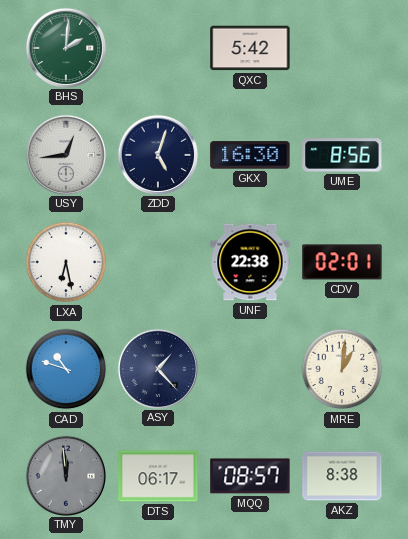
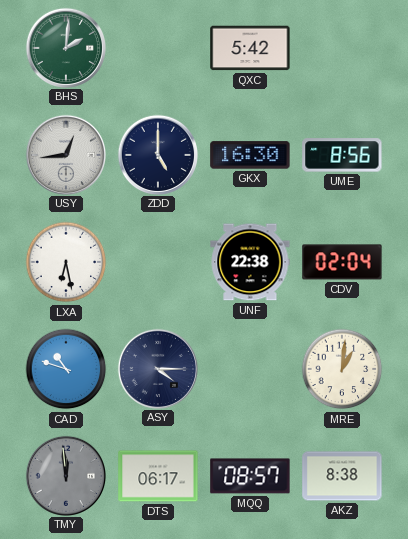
ZDD: 5:03 -> 5:00
CDV: 02:01 -> 02:04
ASY: 1:23 -> 4:15
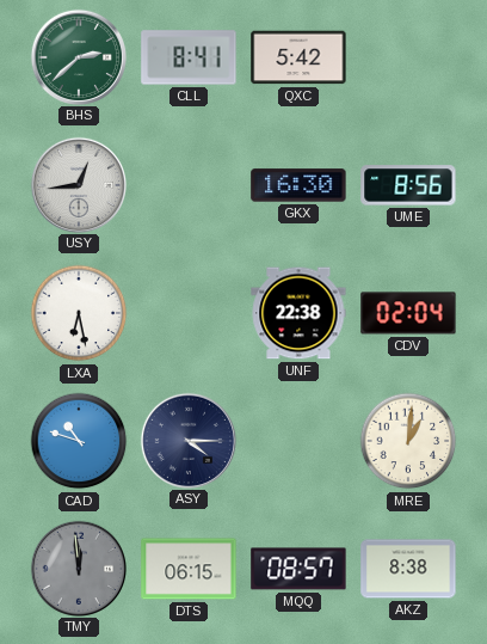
BHS: 2:01 -> 2:38
CLL: none -> 8:41
ZDD: 5:00 -> none
DTS: 06:17 -> 06:15
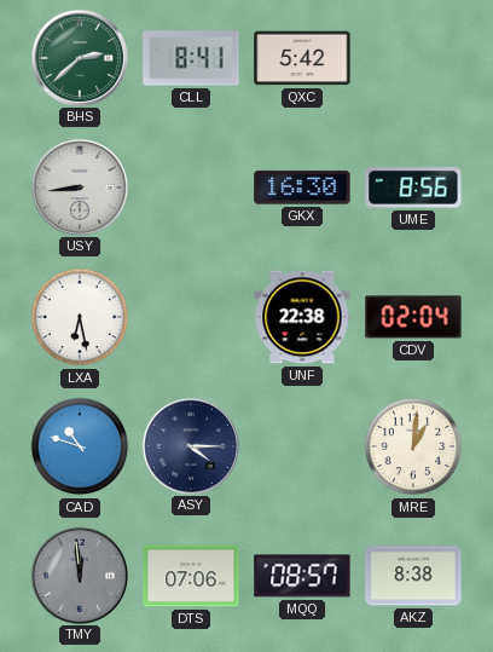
USY: 12:44 -> 8:44
DTS: 06:15 -> 07:06
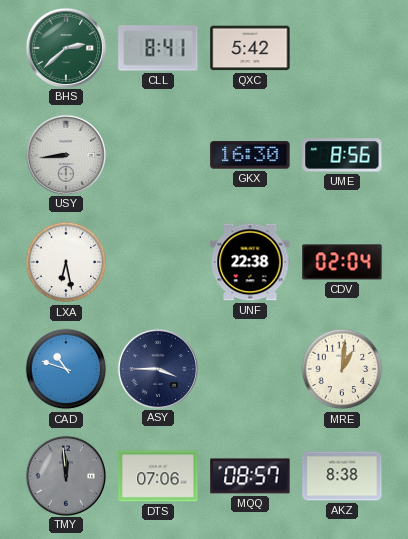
ASY: 4:15 -> 3:45
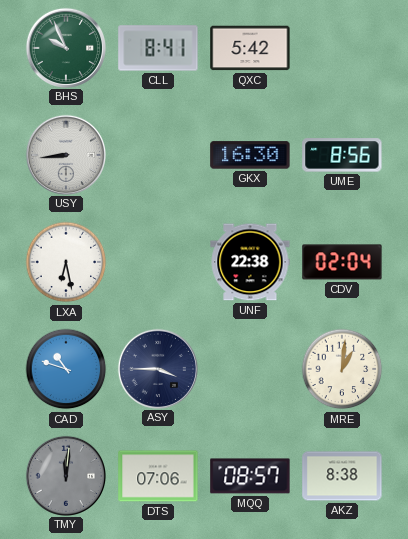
BHS: 2:38 -> 9:56
TMY: 11:59 -> 12:01
